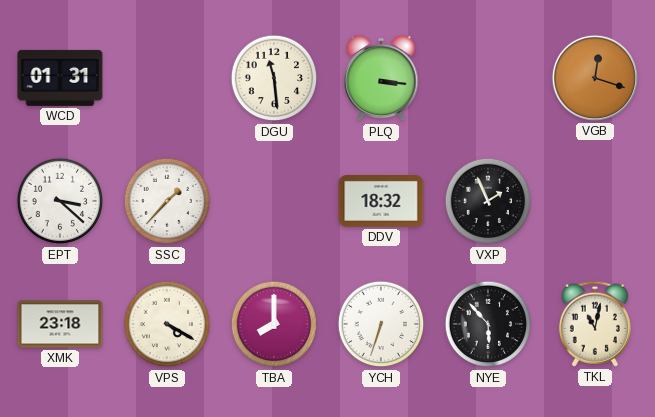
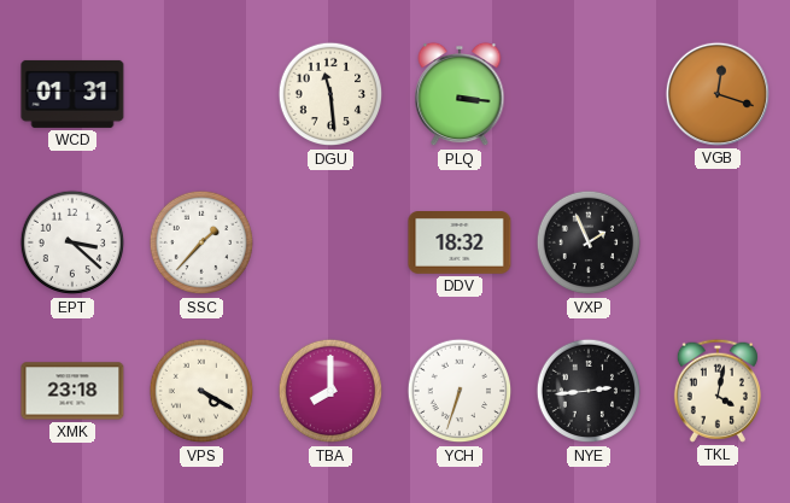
NYE: 5:53 -> 2:44
TKL: 11:02 -> 4:02
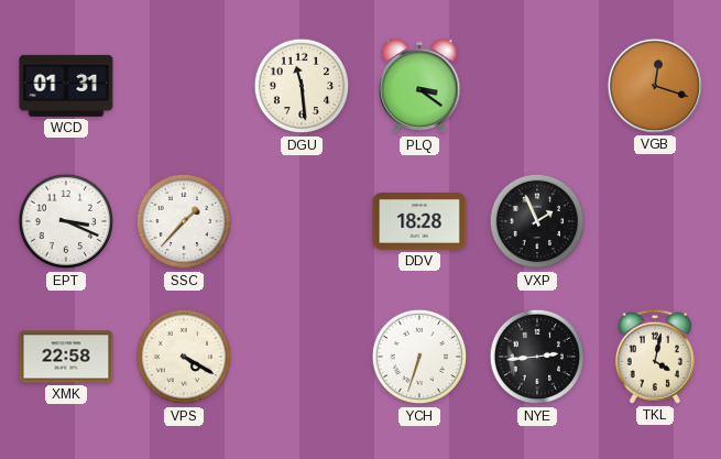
PLQ: 3:16 -> 3:21
EPT: 3:22 -> 3:19
DDV: 18:32 -> 18:28
XMK: 23:18 -> 22:58
TBA: 8:00 -> none
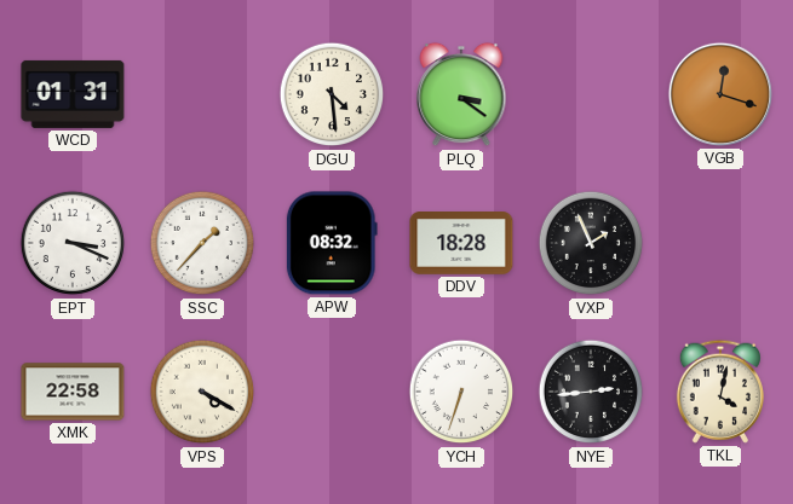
DGU: 11:29 -> 4:29
APW: none -> 08:32
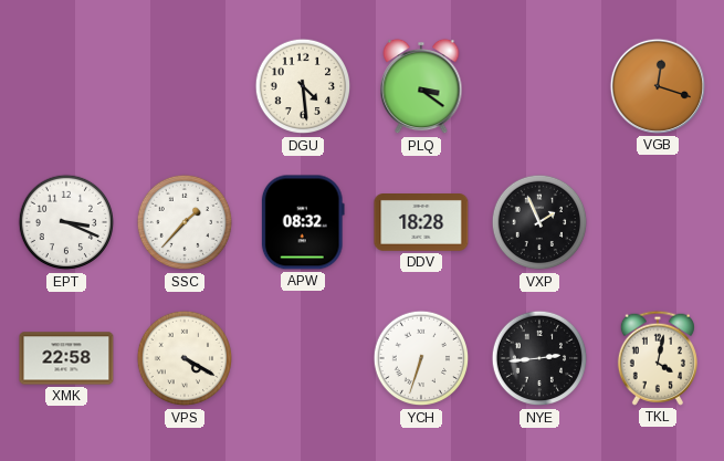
WCD: 01:31 -> none
